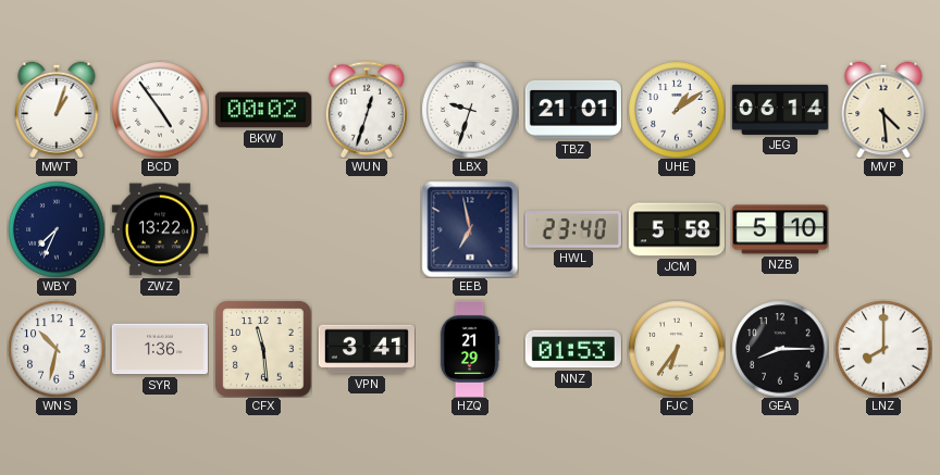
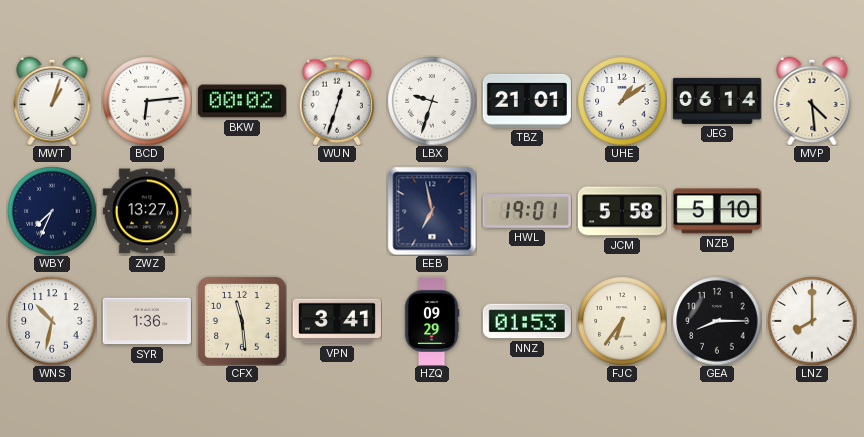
BCD: 4:54 -> 6:14
ZWZ: 13:22 -> 13:27
HWL: 23:40 -> 19:01
HZQ: 21:29 -> 09:29
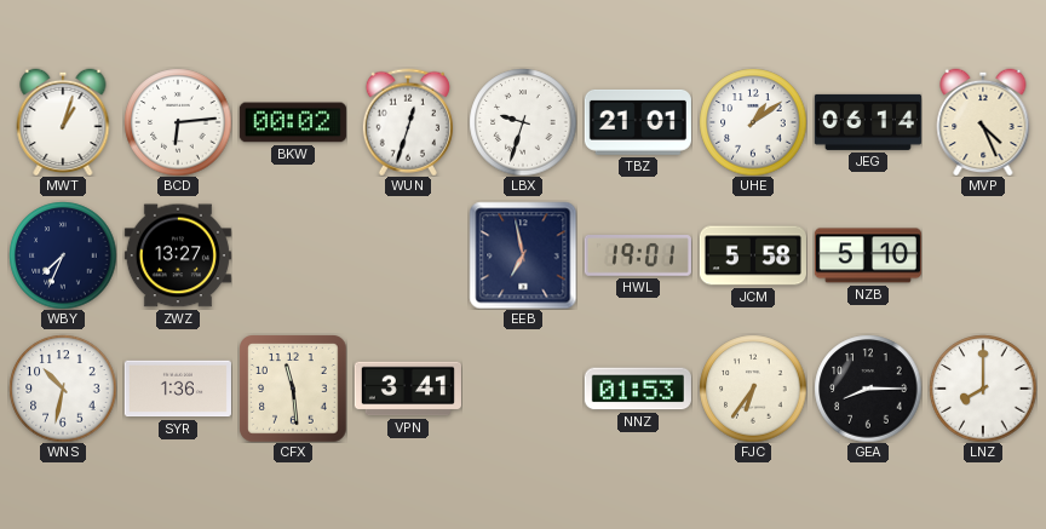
MVP: 4:29 -> 4:26
HZQ: 09:29 -> none
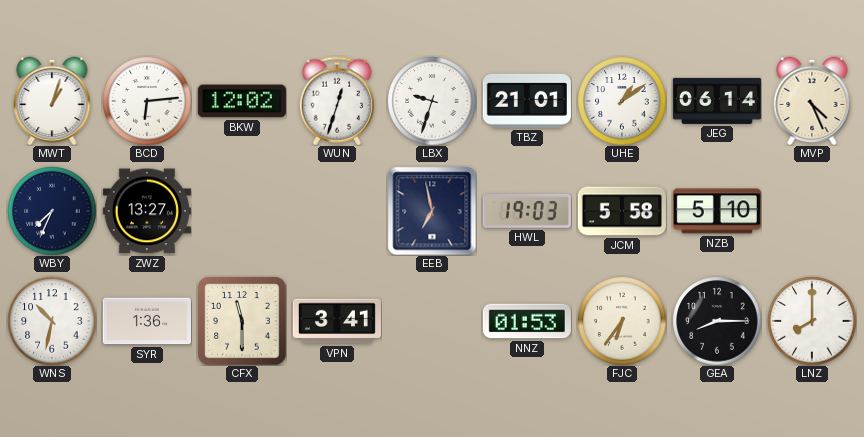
BKW: 00:02 -> 12:02
HWL: 19:01 -> 19:03
CFX: 11:29 -> 11:30
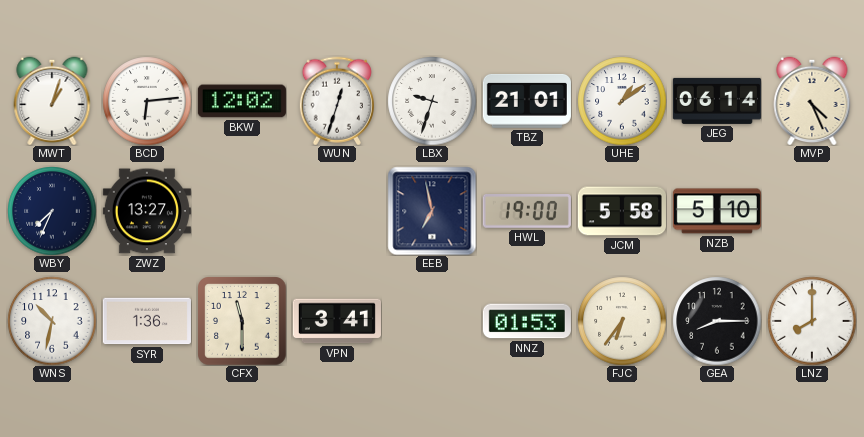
HWL: 19:03 -> 19:00
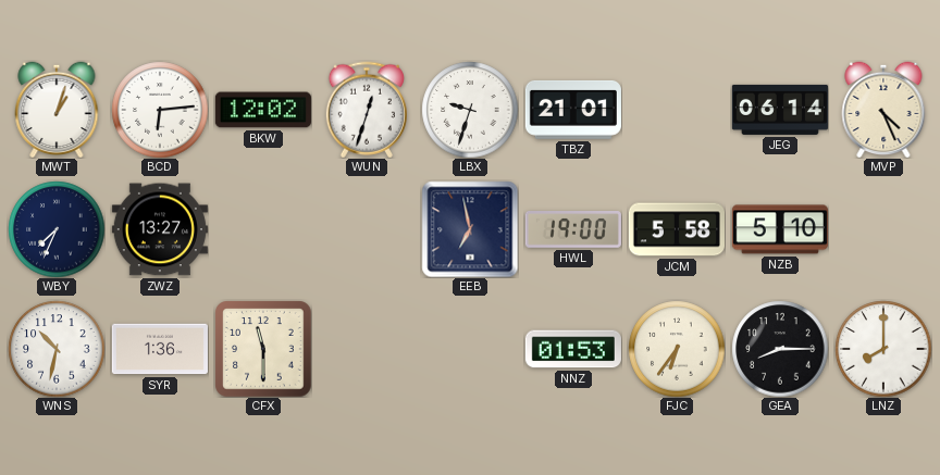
UHE: 1:09 -> none
VPN: 3:41 -> none
